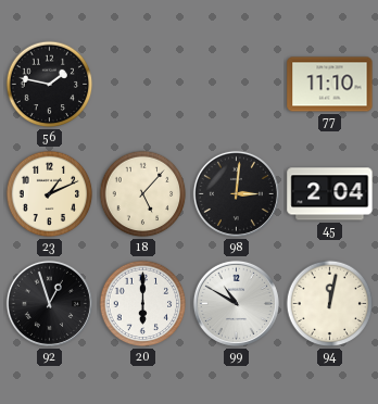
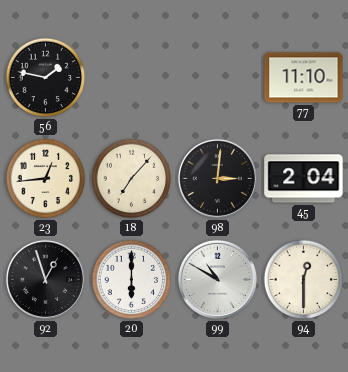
23: 1:11 -> 12:44
18: 5:07 -> 7:07
94: 12:02 -> 12:30
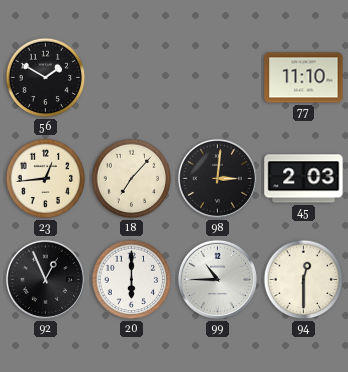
56: 1:47 -> 1:50
45: 2:04 -> 2:03
92: 12:57 -> 12:56
99: 10:50 -> 10:45
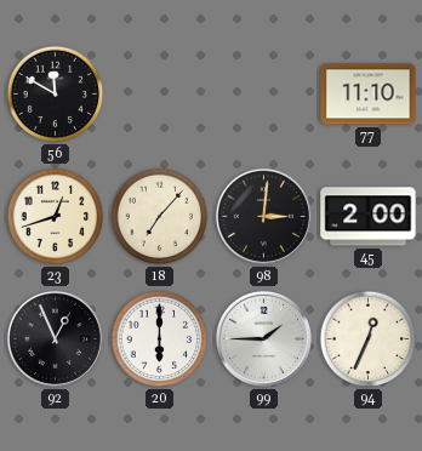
56: 1:50 -> 11:50
23: 12:44 -> 12:42
45: 2:03 -> 2:00
99: 10:45 -> 1:45
94: 12:30 -> 12:34
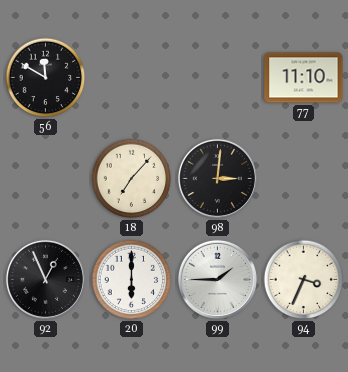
23: 12:42 -> none
45: 2:00 -> none
94: 12:34 -> 3:34
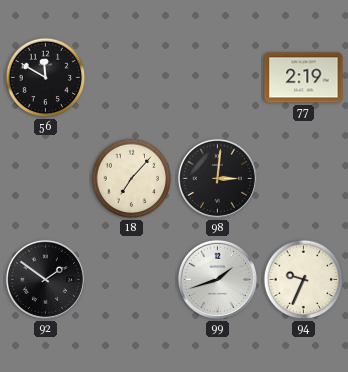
77: 11:10 -> 2:19
92: 12:56 -> 1:51
20: 6:00 -> none
99: 1:45 -> 1:42
94: 3:34 -> 9:34
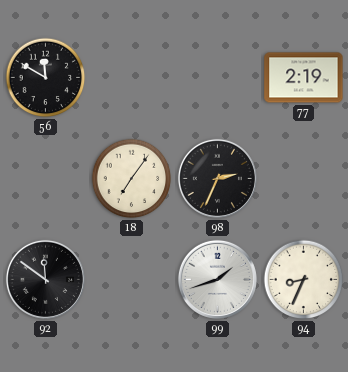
18: 7:07 -> 7:06
98: 3:01 -> 2:34
92: 1:51 -> 11:51
94: 9:34 -> 8:34
